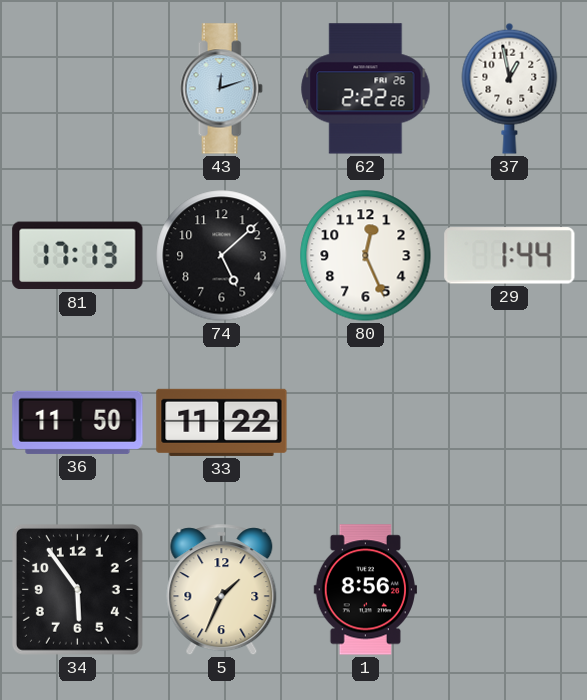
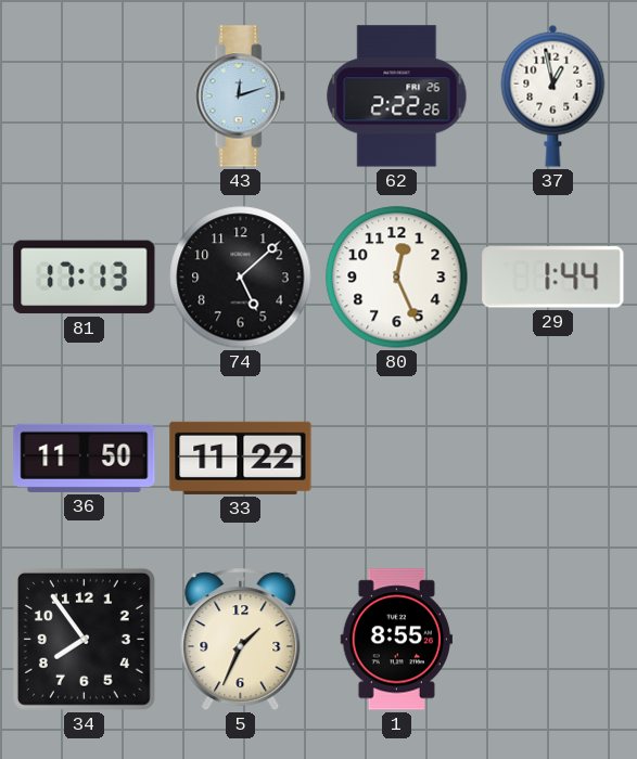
34: 5:54 -> 7:54
1: 8:56 -> 8:55
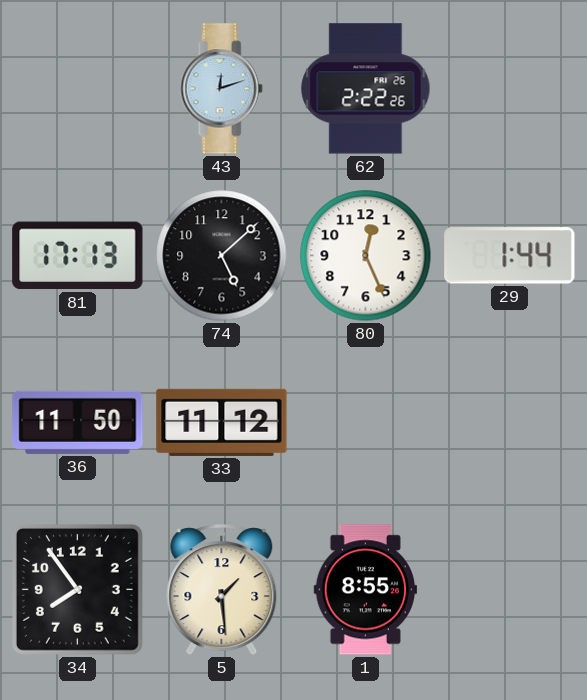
37: 12:58 -> none
33: 11:22 -> 11:12
5: 1:34 -> 1:29
